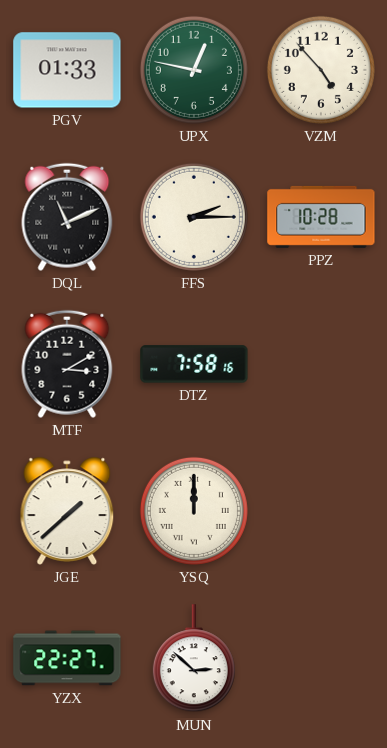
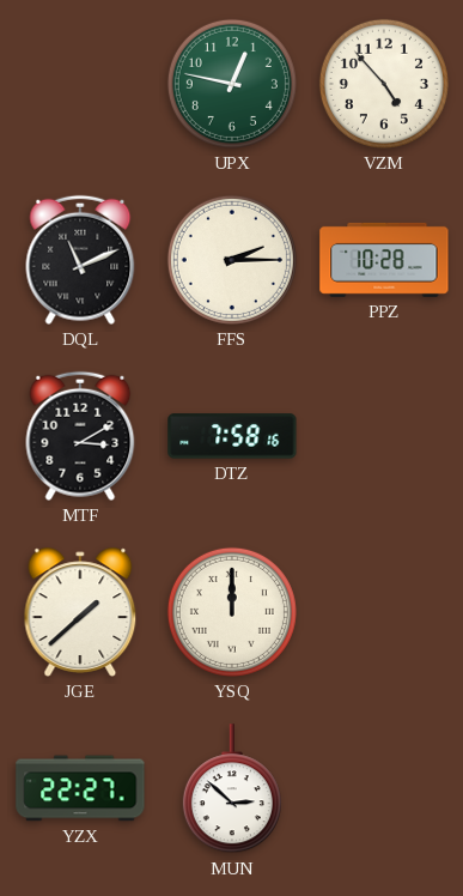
PGV: 01:33 -> none
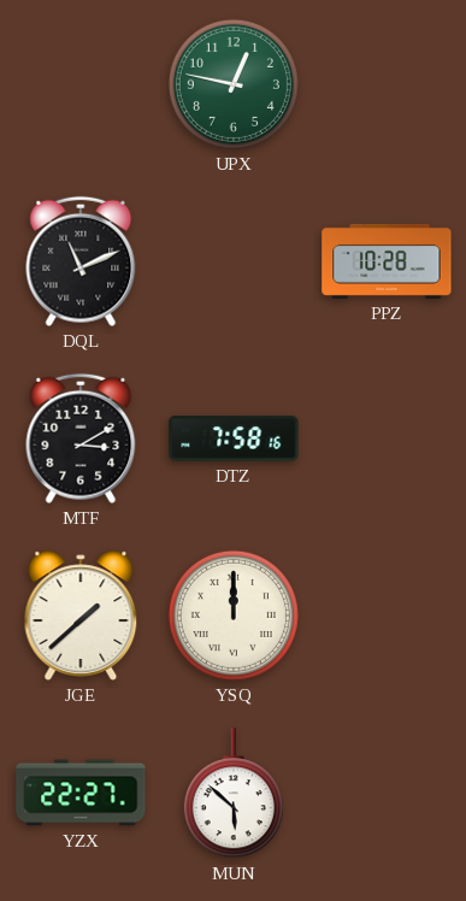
VZM: 4:53 -> none
FFS: 2:15 -> none
MUN: 2:52 -> 5:52
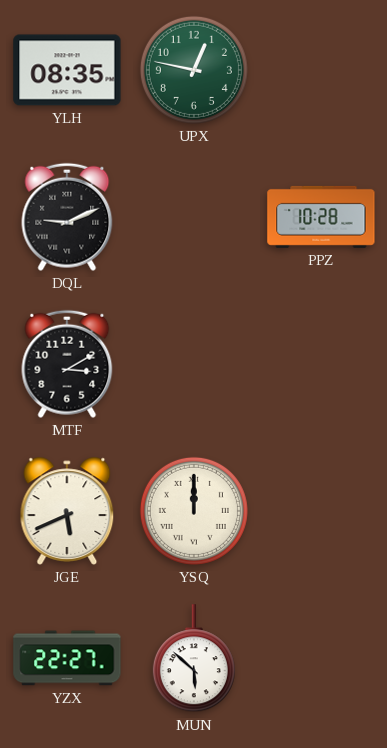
YLH: none -> 08:35
DQL: 11:11 -> 9:11
DTZ: 7:58 -> none
JGE: 1:38 -> 5:41
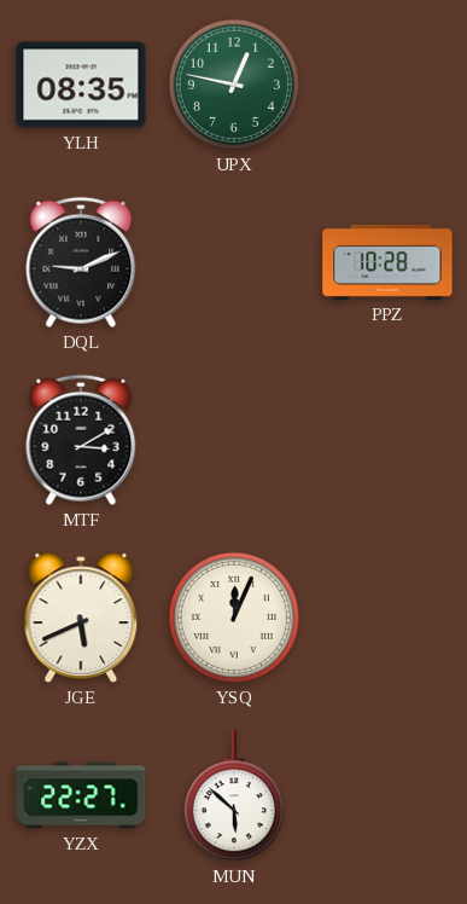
YSQ: 12:00 -> 12:04
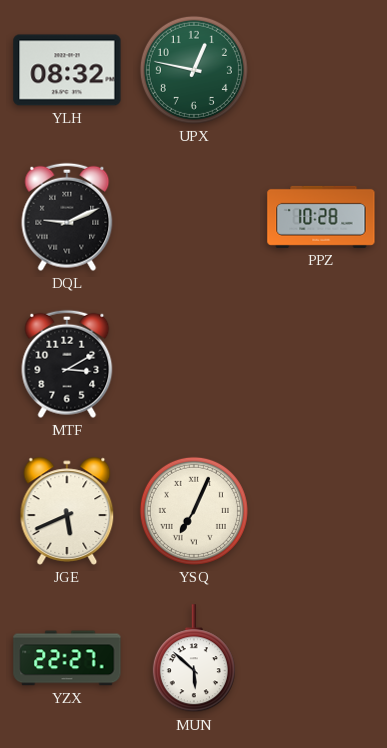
YLH: 08:35 -> 08:32
YSQ: 12:04 -> 7:04
